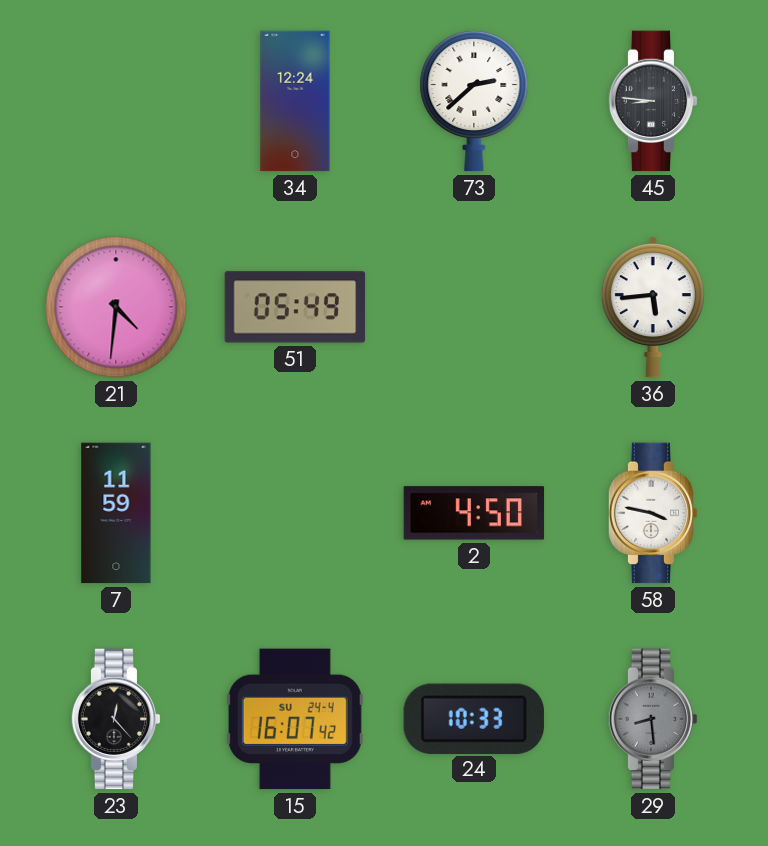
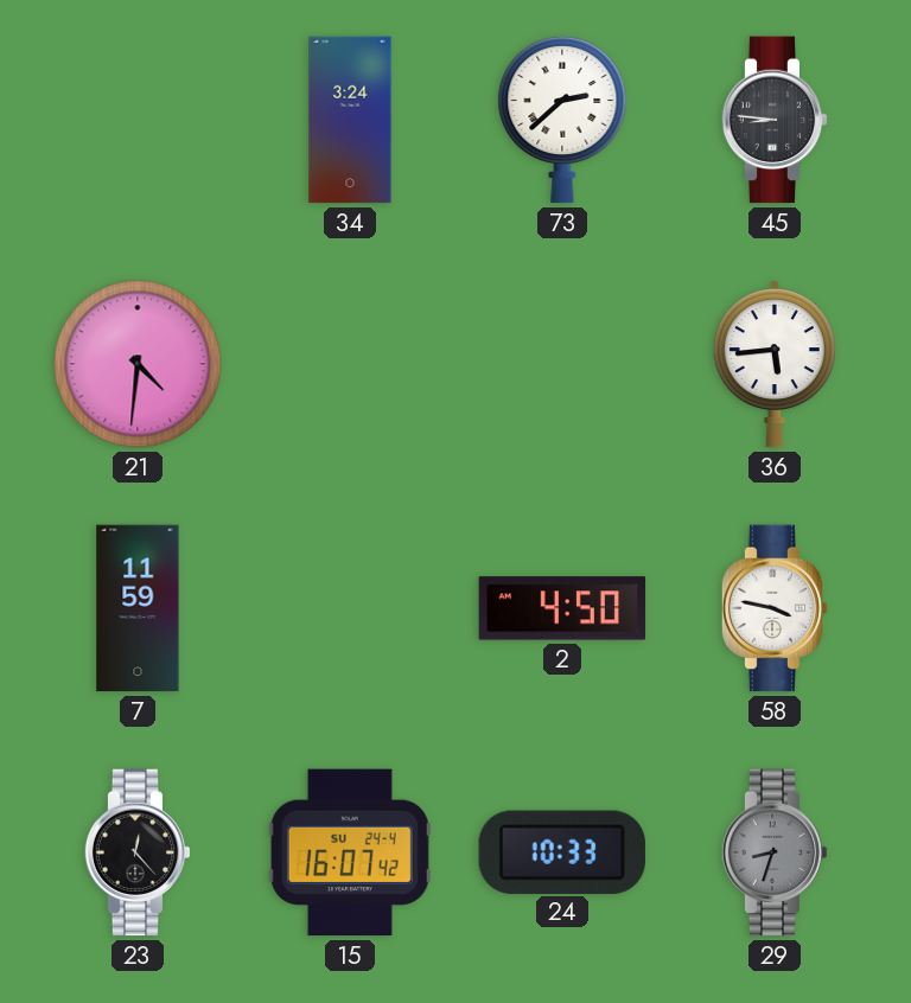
34: 12:24 -> 3:24
51: 05:49 -> none
29: 8:29 -> 8:33
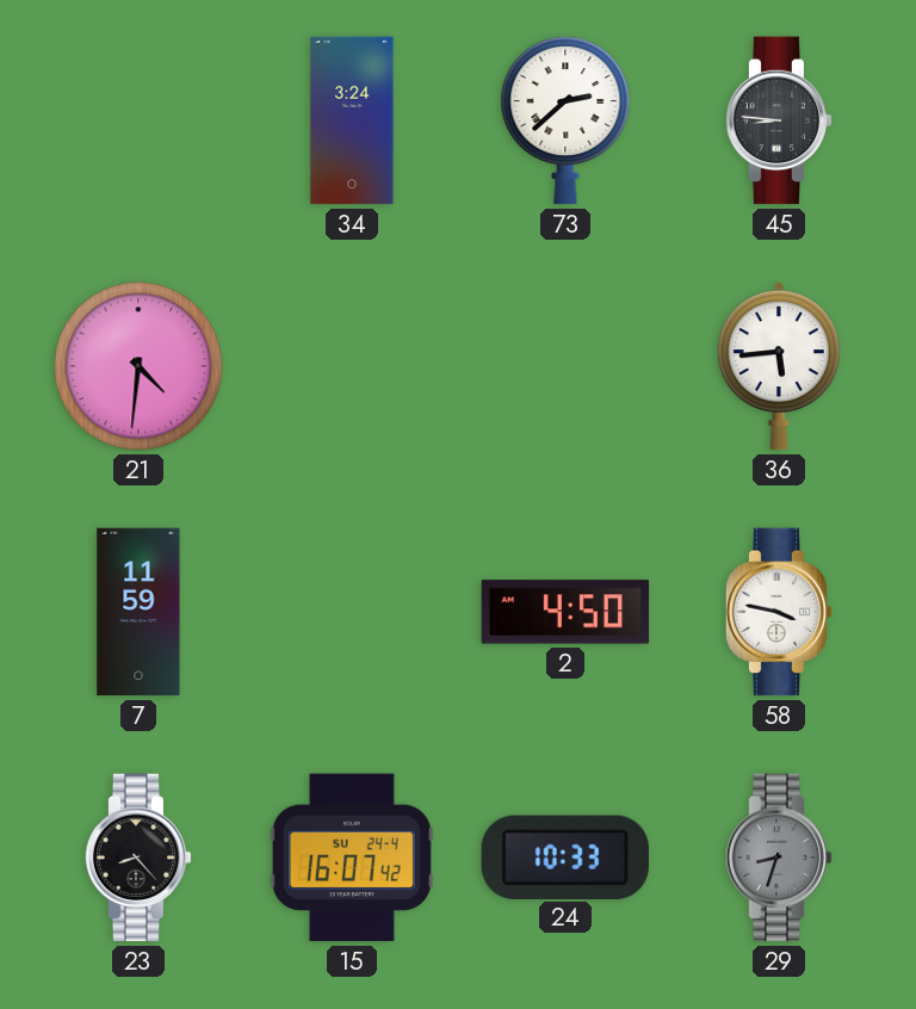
23: 12:23 -> 8:23
